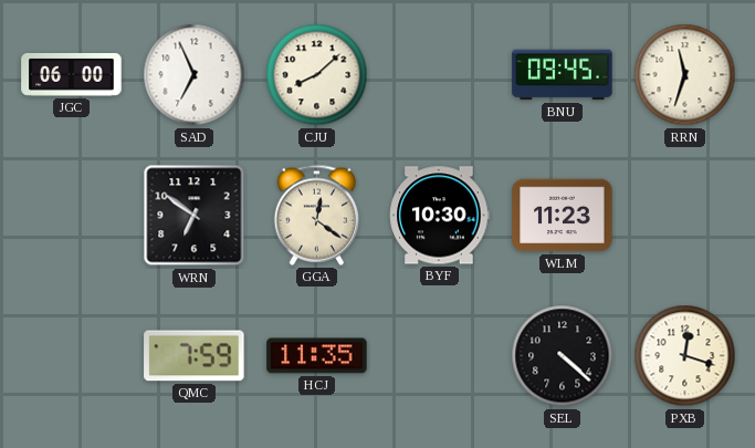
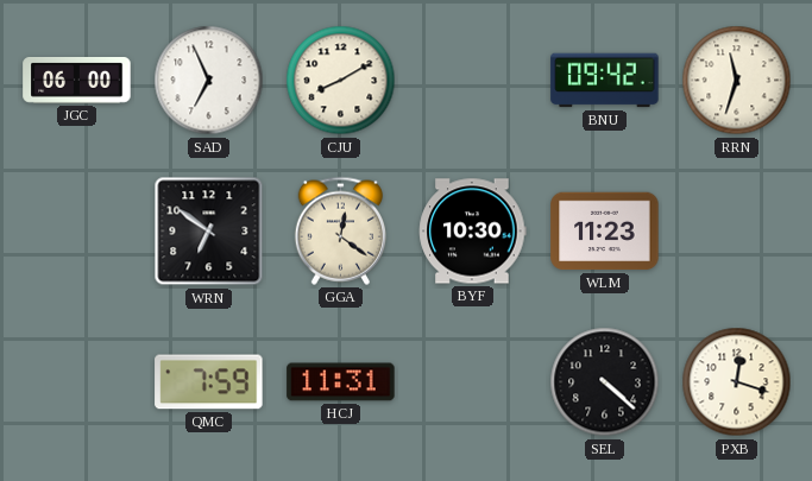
CJU: 8:08 -> 8:10
BNU: 09:45 -> 09:42
HCJ: 11:35 -> 11:31
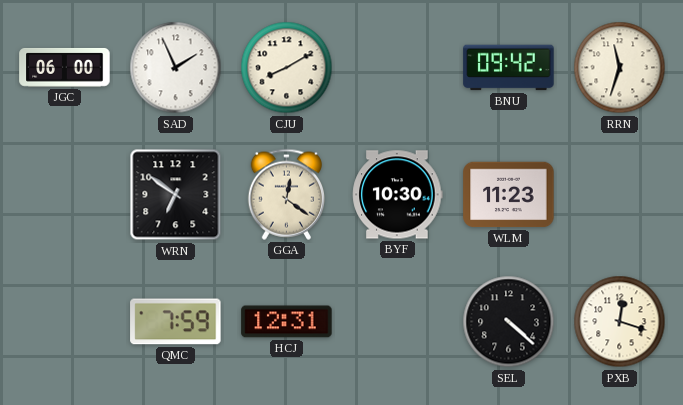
SAD: 6:56 -> 1:56
HCJ: 11:31 -> 12:31
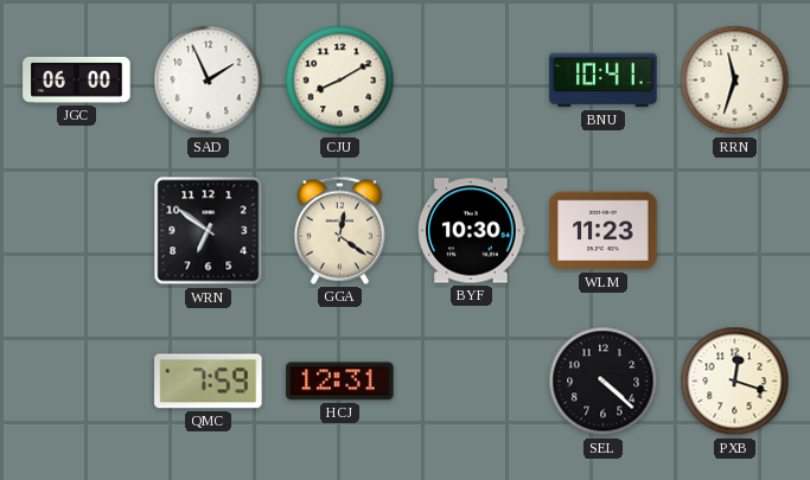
BNU: 09:42 -> 10:41
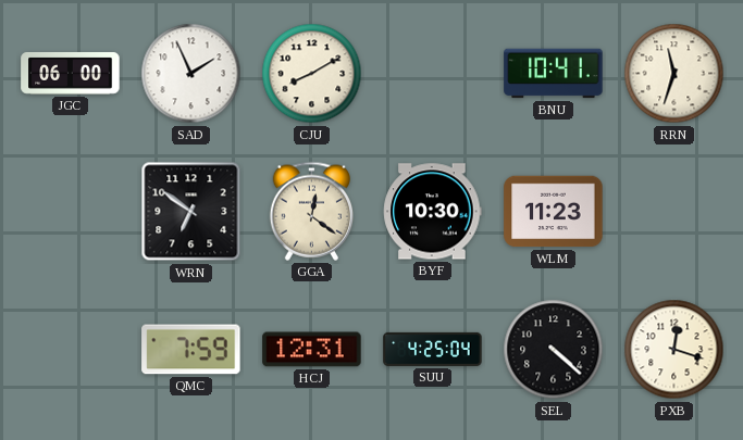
SUU: none -> 4:25
